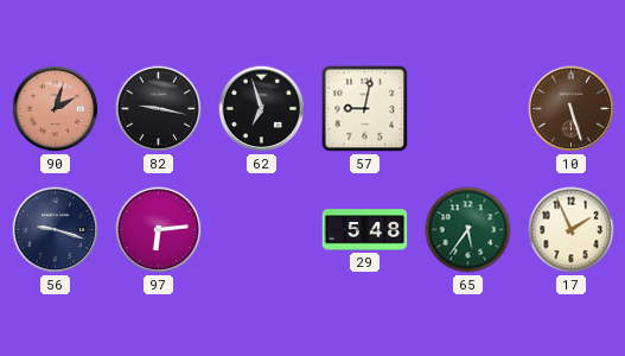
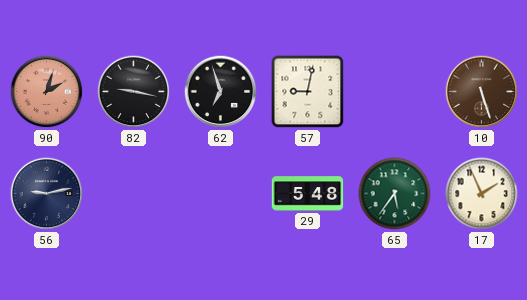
56: 9:18 -> 9:13
97: 6:14 -> none
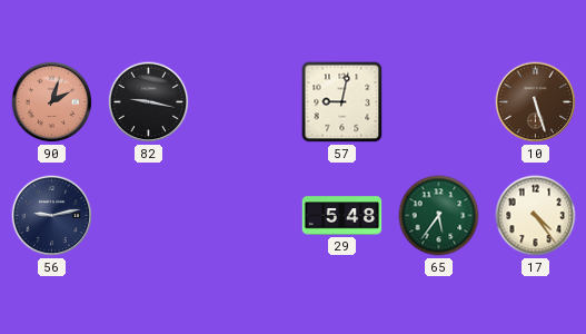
62: 6:57 -> none
17: 1:56 -> 4:24
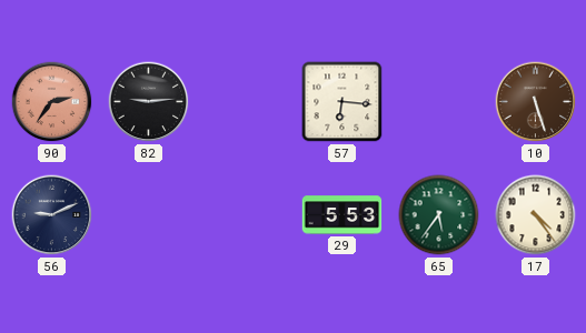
90: 2:03 -> 2:36
82: 9:17 -> 9:14
57: 9:02 -> 6:16
56: 9:13 -> 9:11
29: 5:48 -> 5:53
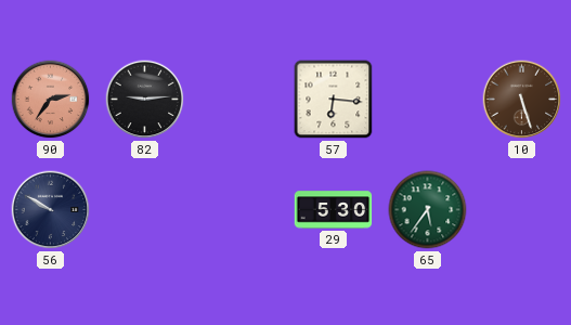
56: 9:11 -> 9:50
29: 5:53 -> 5:30
17: 4:24 -> none
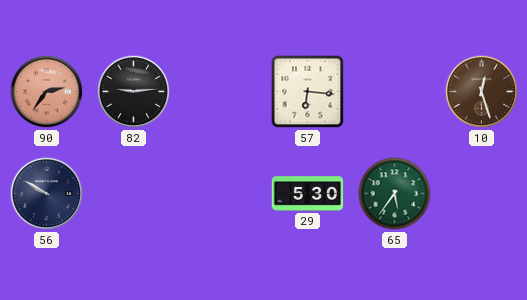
10: 5:27 -> 12:27
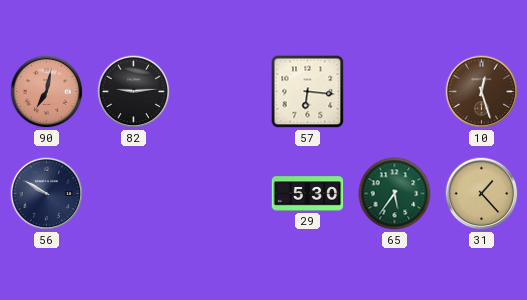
90: 2:36 -> 7:02
31: none -> 1:23
